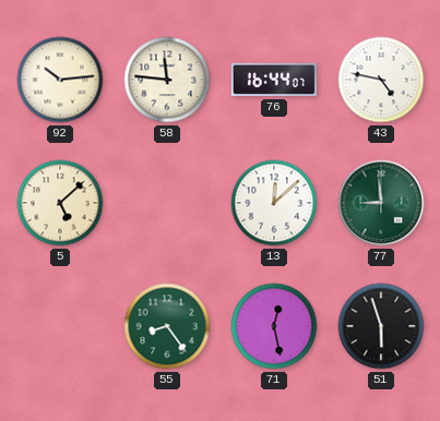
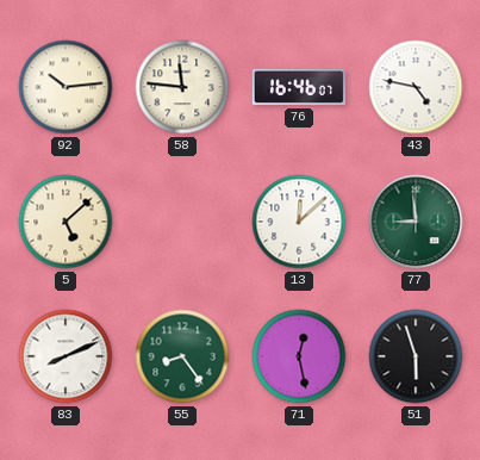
76: 16:44 -> 16:46
83: none -> 8:11
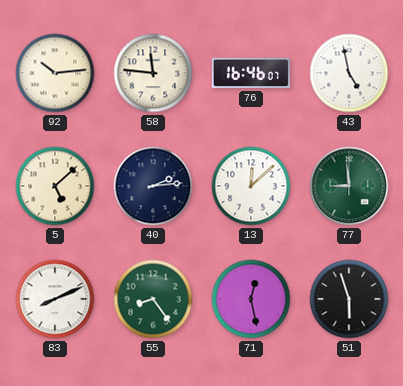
43: 4:47 -> 4:58
40: none -> 2:14
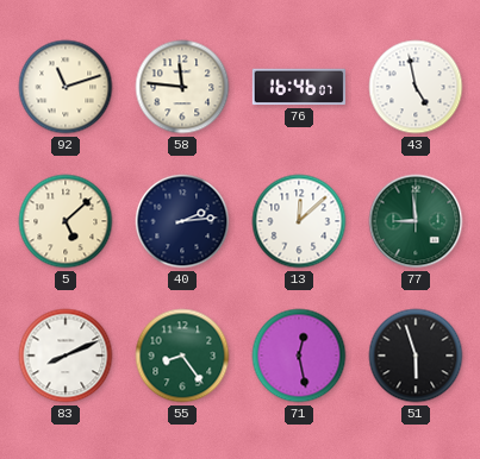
92: 10:14 -> 11:12
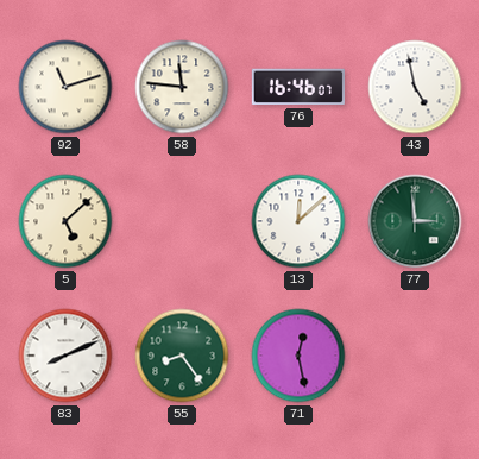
40: 2:14 -> none
77: 8:59 -> 2:59
51: 5:57 -> none
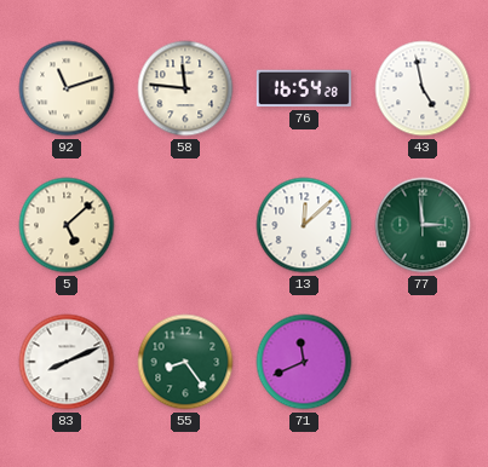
76: 16:46 -> 16:54
71: 12:28 -> 11:41
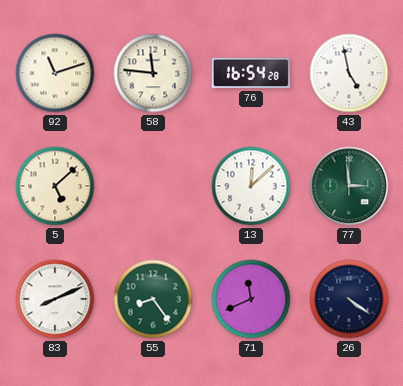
26: none -> 4:21
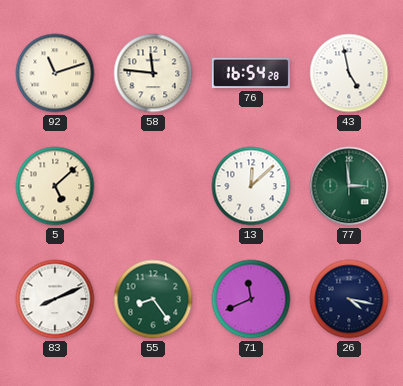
26: 4:21 -> 4:17
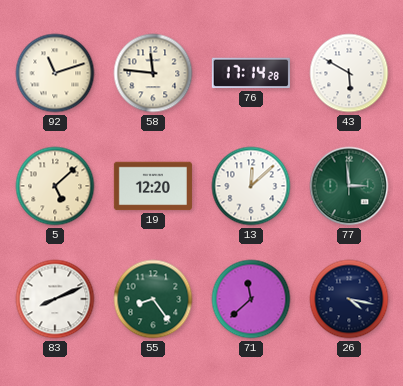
76: 16:54 -> 17:14
43: 4:58 -> 5:50
19: none -> 12:20
71: 11:41 -> 11:38
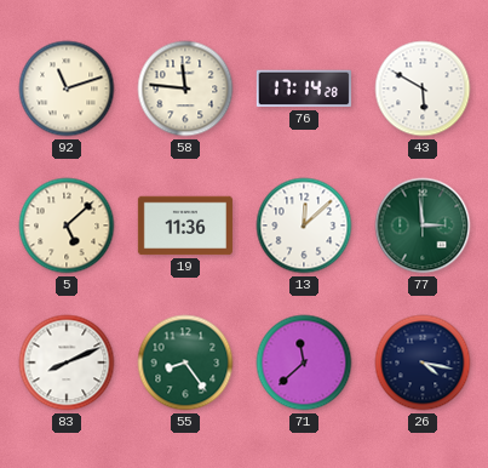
19: 12:20 -> 11:36
